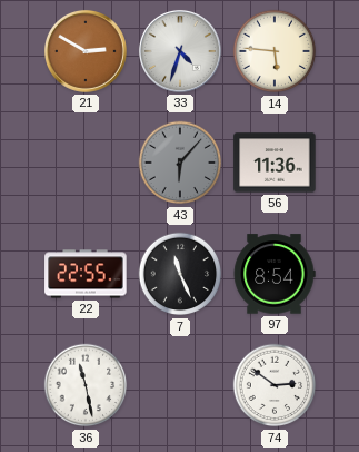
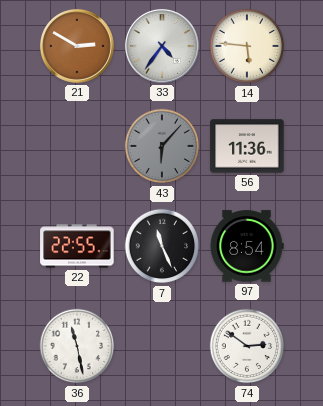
33: 4:33 -> 4:36
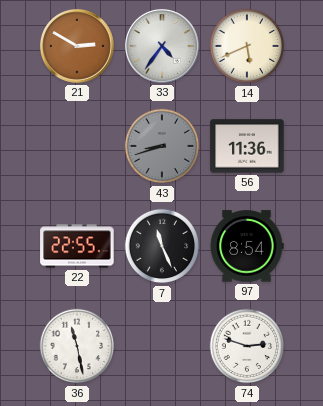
14: 5:46 -> 5:41
43: 6:07 -> 8:42
74: 2:51 -> 2:48
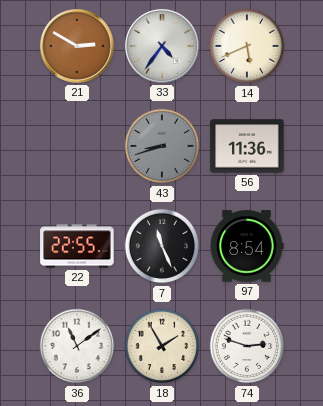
36: 11:28 -> 11:09
18: none -> 1:55
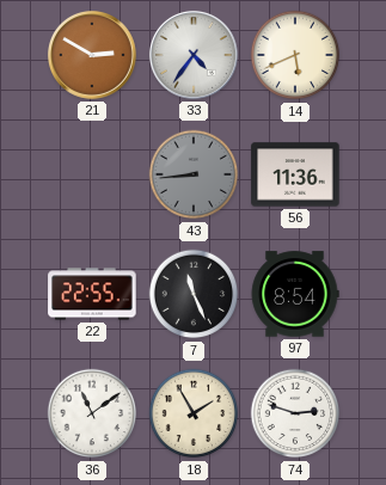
43: 8:42 -> 8:44
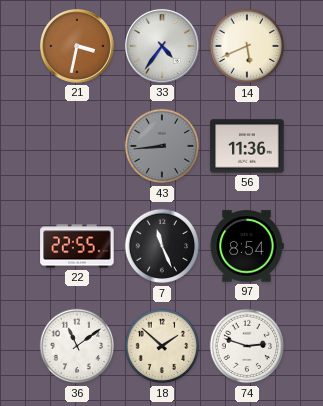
21: 2:50 -> 3:32
18: 1:55 -> 1:52
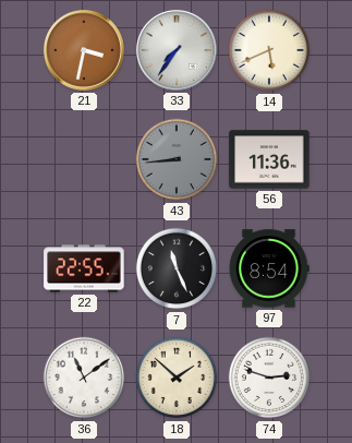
33: 4:36 -> 7:36
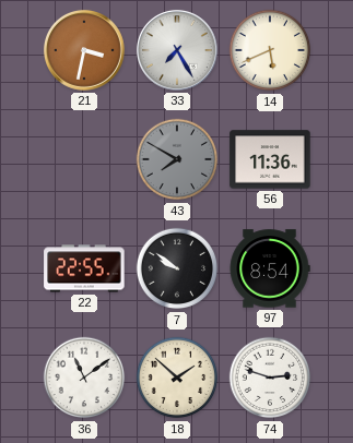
33: 7:36 -> 7:25
43: 8:44 -> 7:50
7: 11:26 -> 9:51
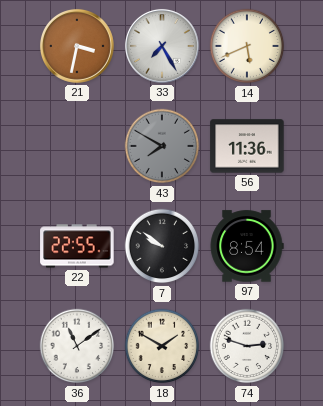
18: 1:52 -> 1:50
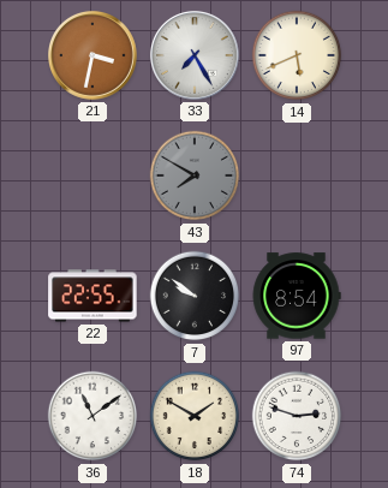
56: 11:36 -> none
